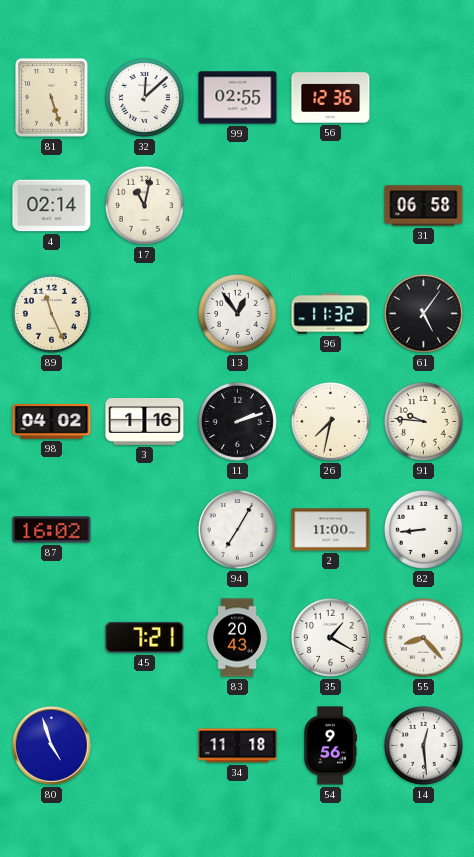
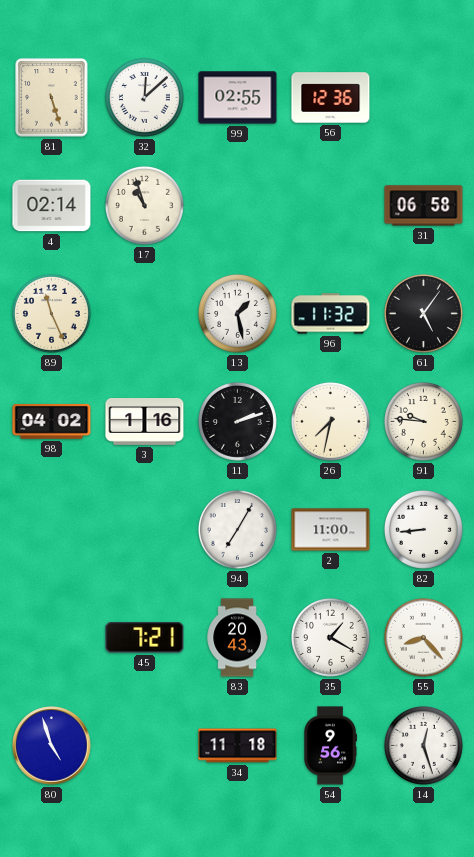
17: 11:02 -> 10:57
13: 12:54 -> 1:28
87: 16:02 -> none
14: 12:29 -> 12:27
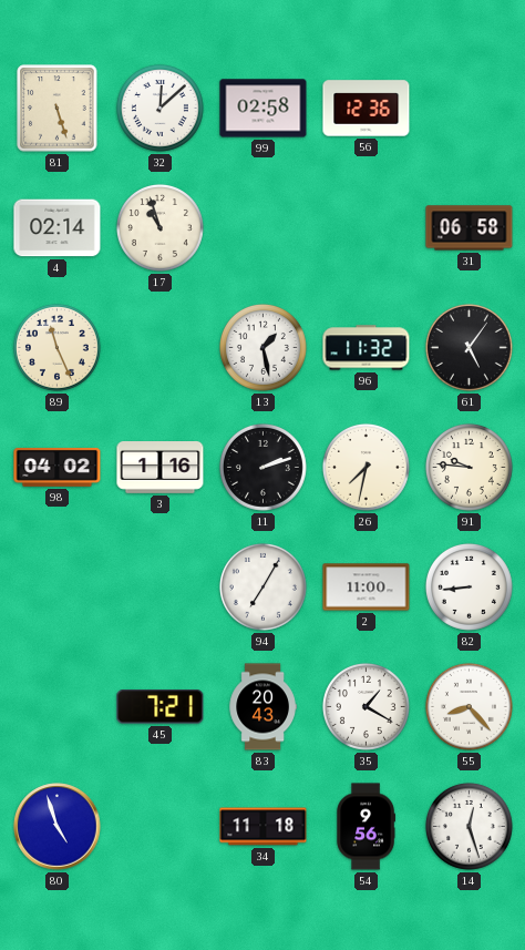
99: 02:55 -> 02:58
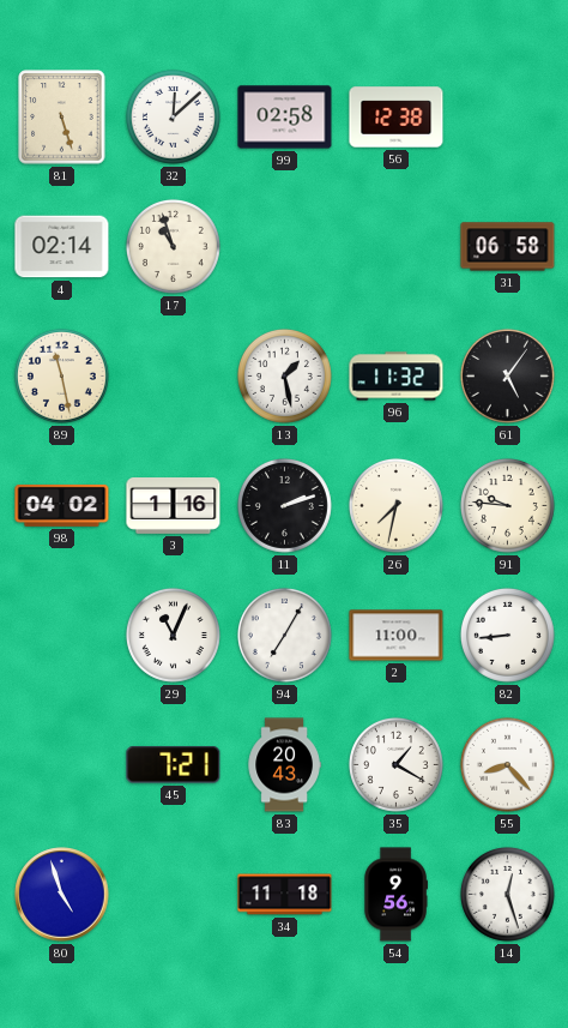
56: 12:36 -> 12:38
89: 11:26 -> 11:28
29: none -> 11:04
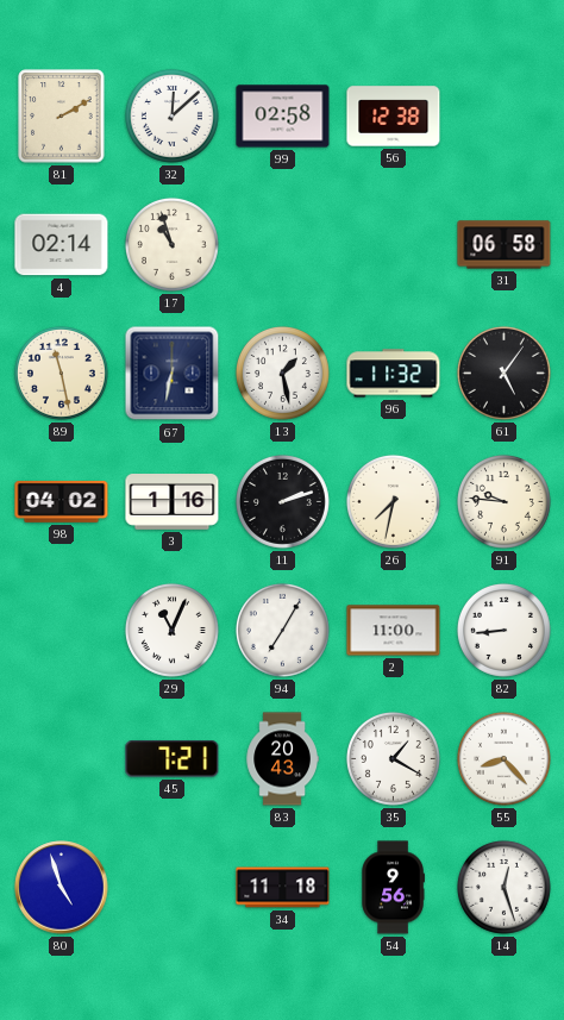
81: 5:27 -> 2:10
67: none -> 6:32
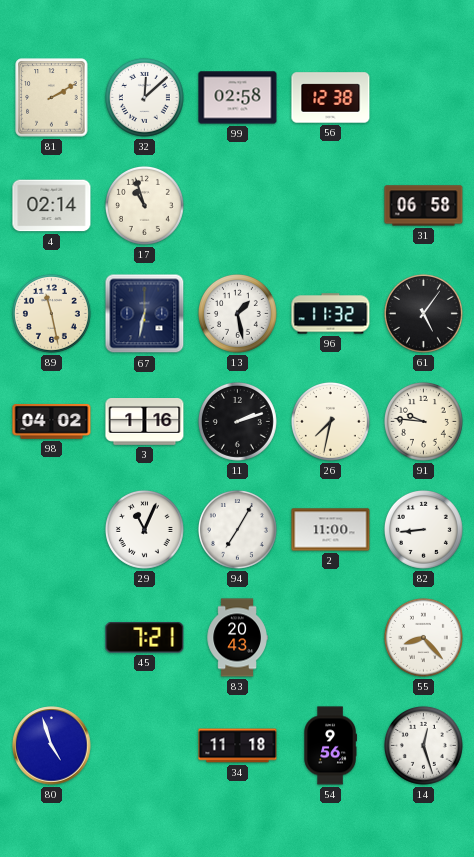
35: 1:20 -> none
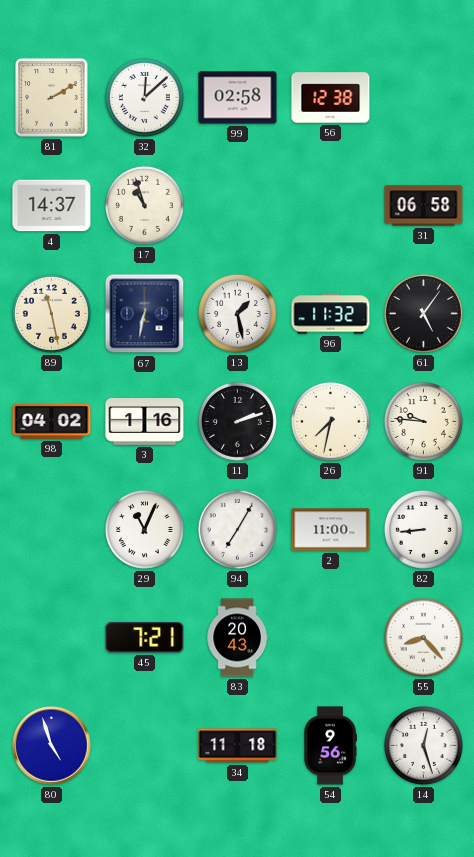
4: 02:14 -> 14:37
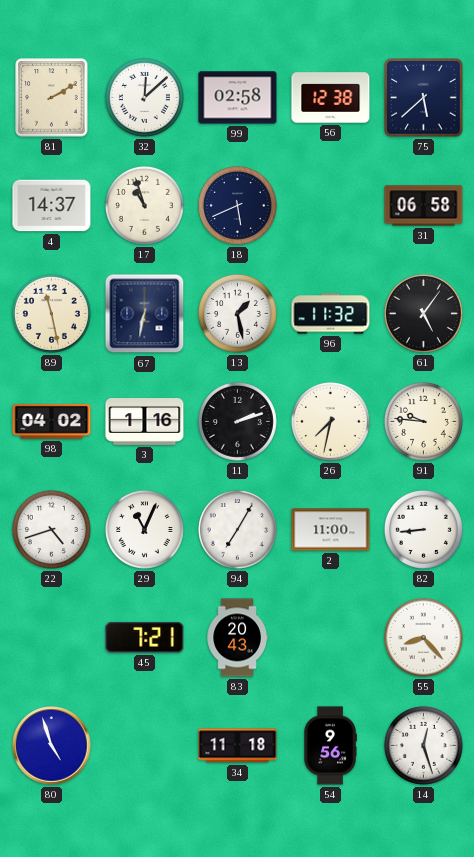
75: none -> 5:38
18: none -> 5:41
22: none -> 4:42
